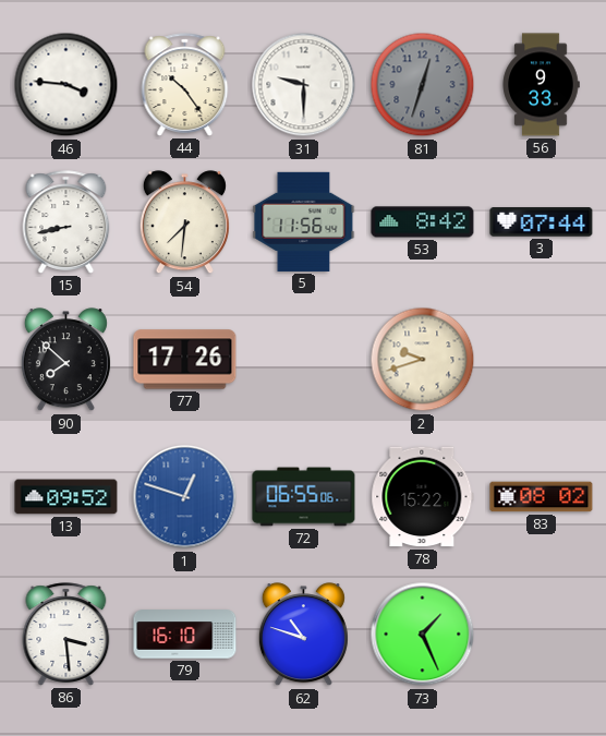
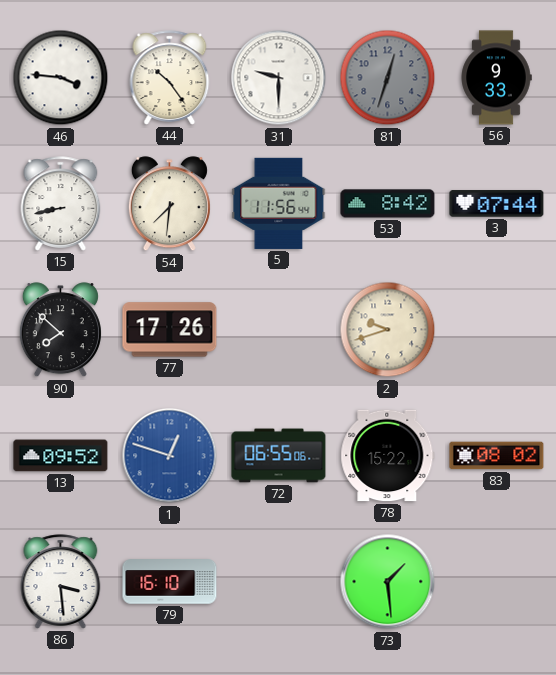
62: 10:48 -> none
73: 1:26 -> 1:29
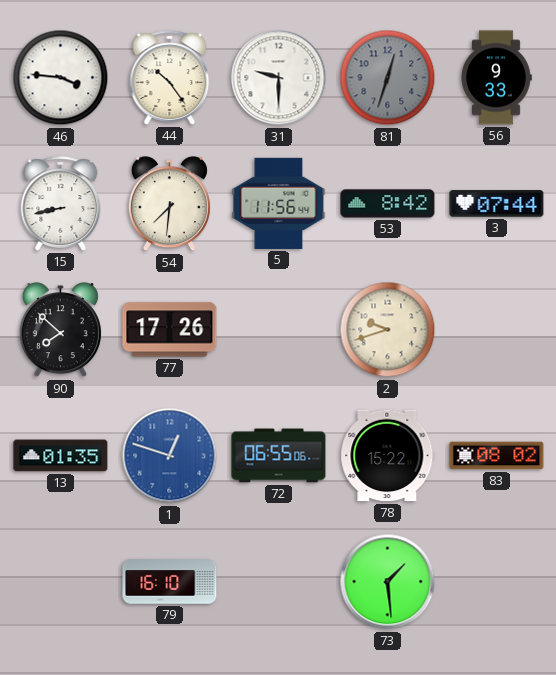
13: 09:52 -> 01:35
86: 3:29 -> none
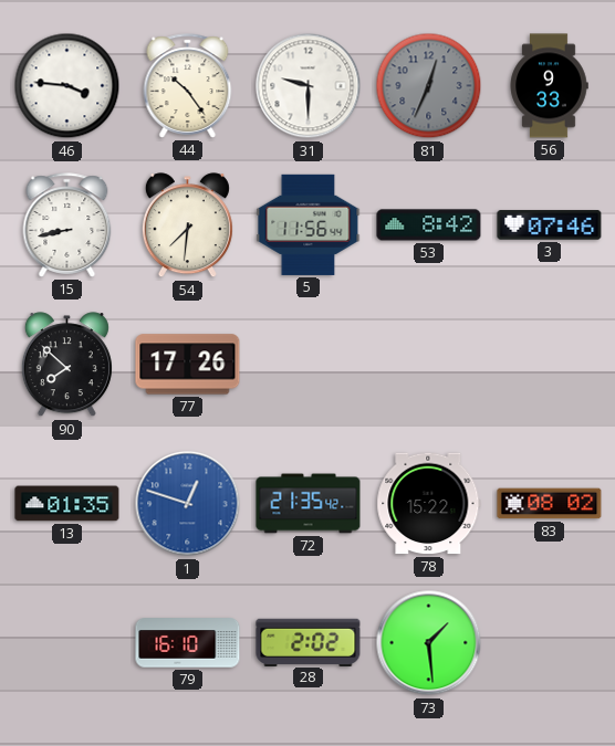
81: 12:33 -> 12:34
3: 07:44 -> 07:46
2: 9:42 -> none
72: 06:55 -> 21:35
28: none -> 2:02
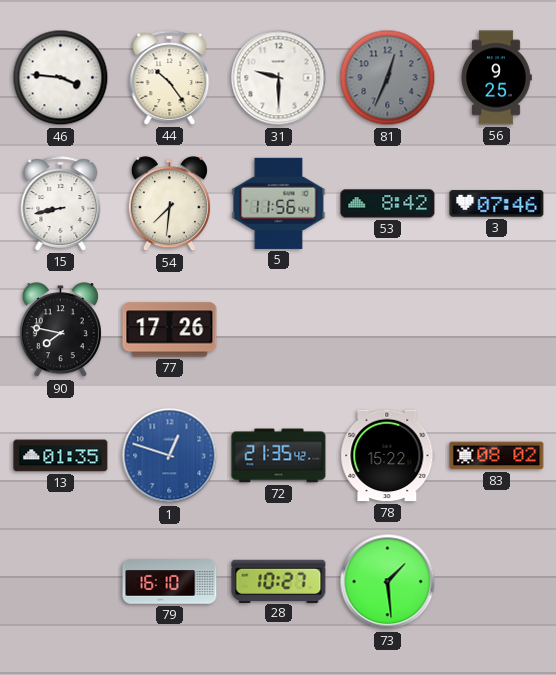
56: 9:33 -> 9:25
90: 7:52 -> 7:47
28: 2:02 -> 10:27
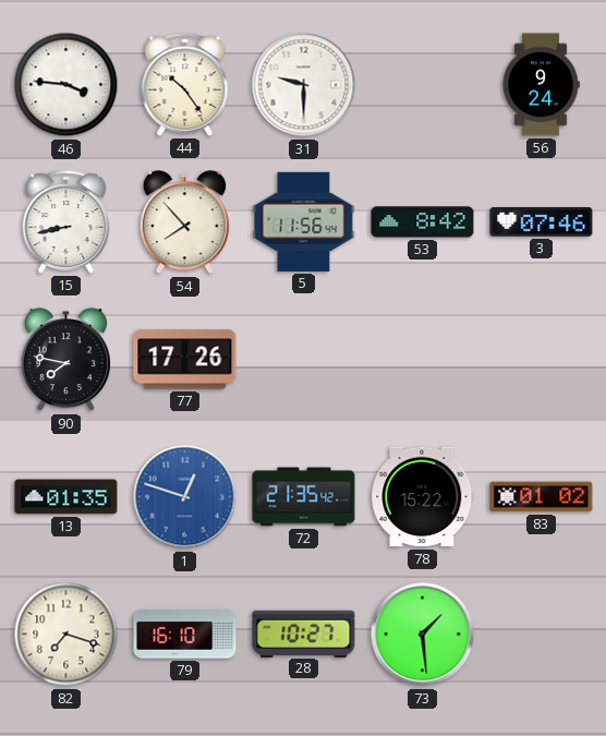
81: 12:34 -> none
56: 9:25 -> 9:24
54: 7:31 -> 7:53
83: 08:02 -> 01:02
82: none -> 7:18
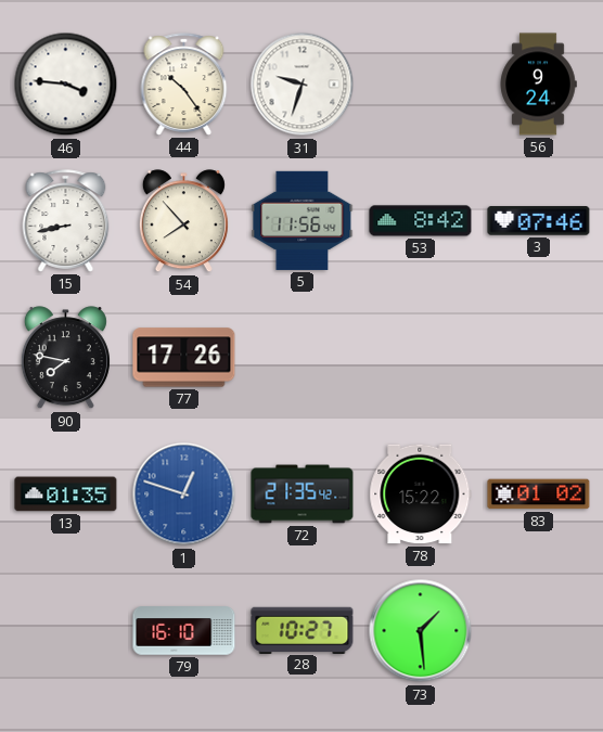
31: 9:30 -> 9:33
82: 7:18 -> none
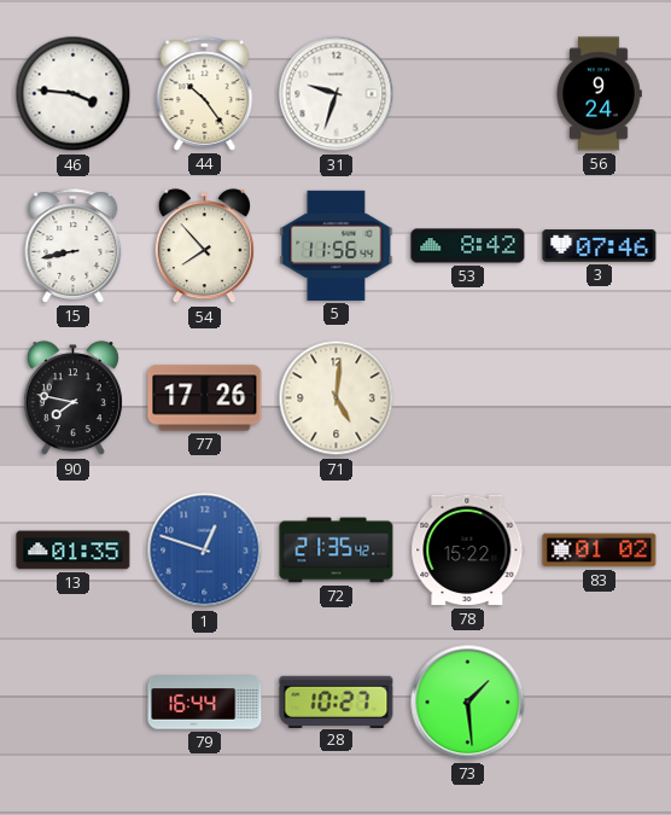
71: none -> 5:01
79: 16:10 -> 16:44
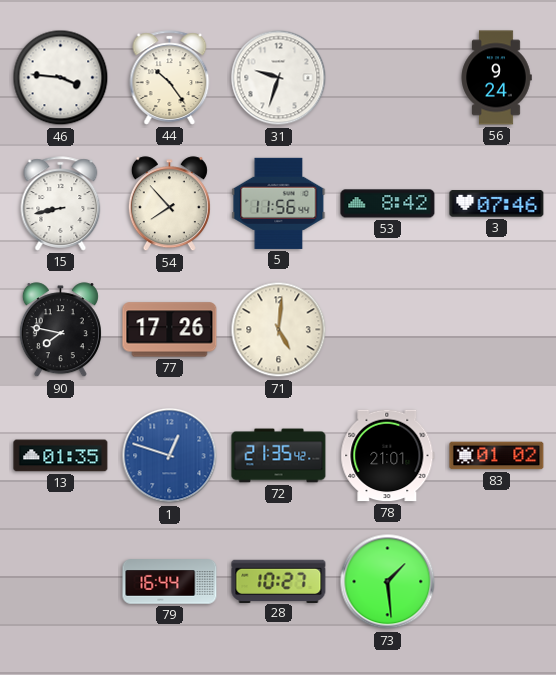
78: 15:22 -> 21:01
